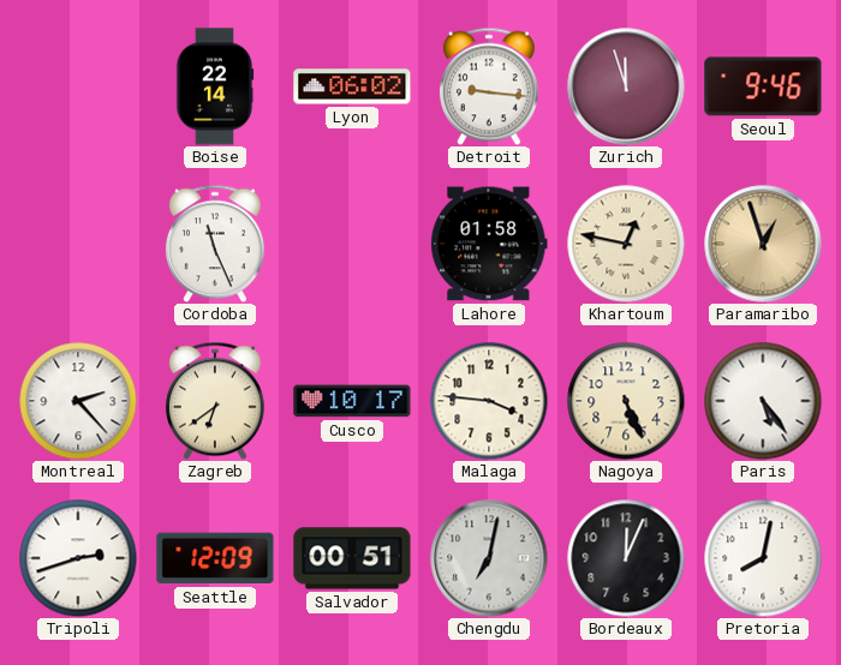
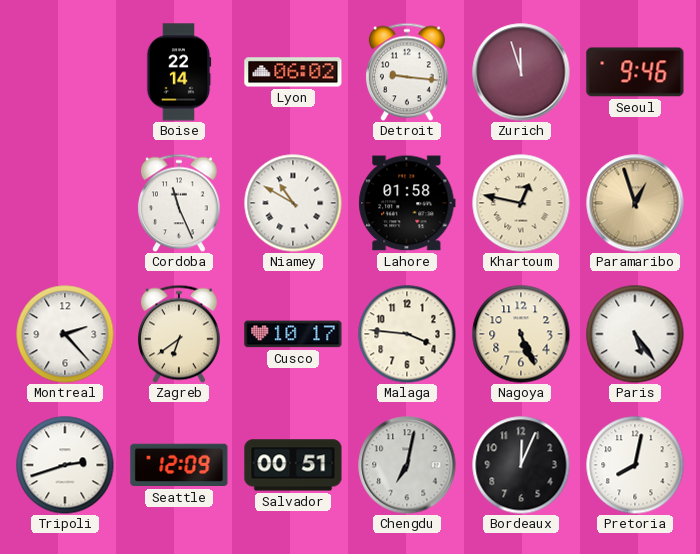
Niamey: none -> 10:50
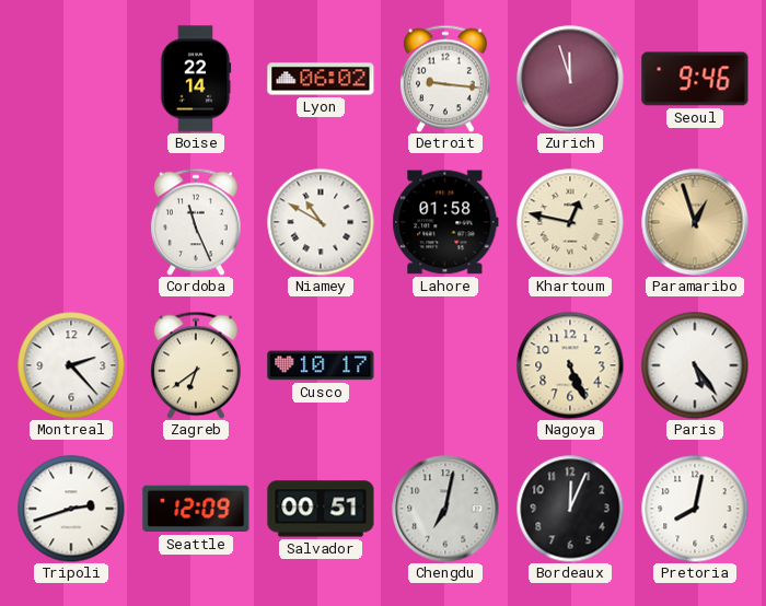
Malaga: 3:46 -> none
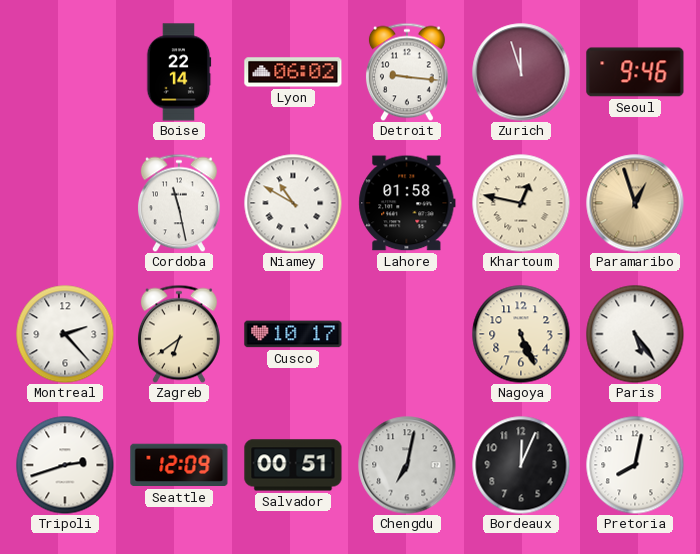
Cordoba: 11:26 -> 11:28
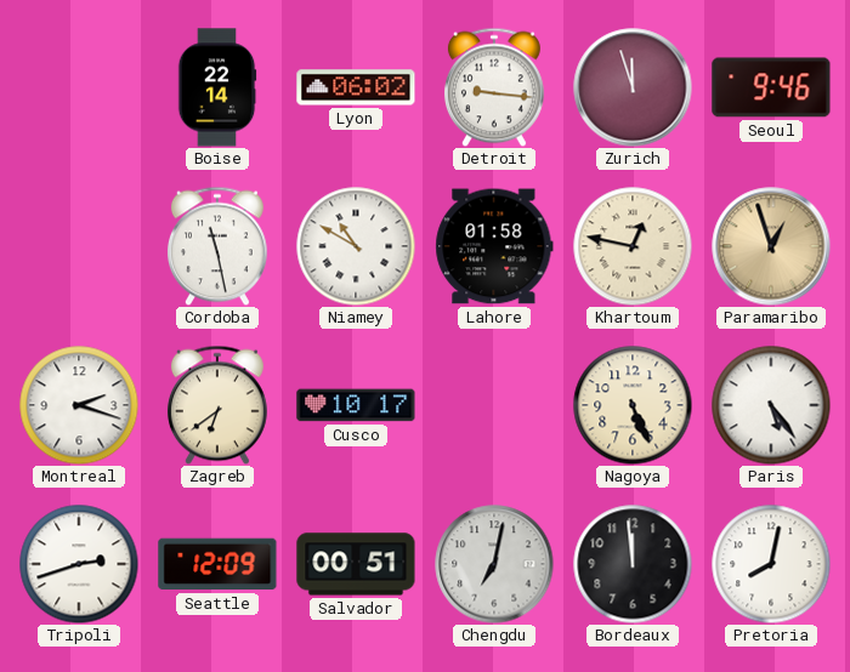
Montreal: 2:23 -> 2:18
Bordeaux: 12:04 -> 11:59
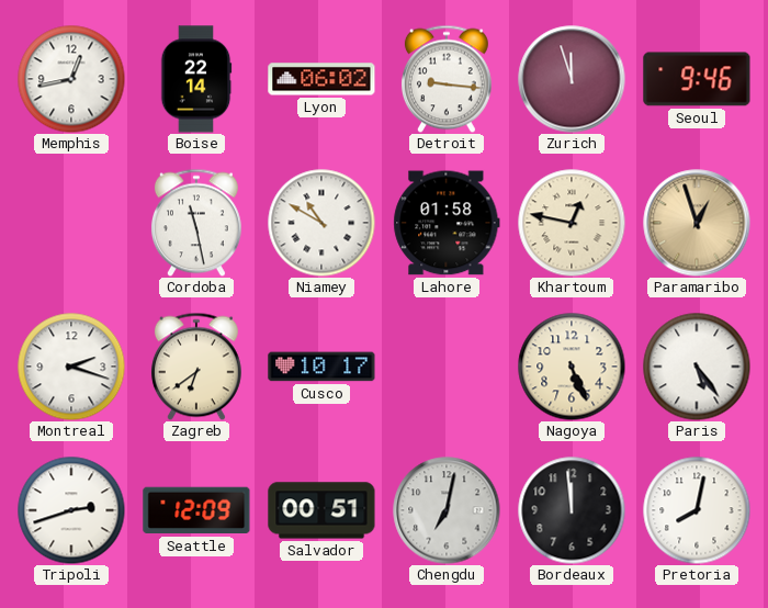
Memphis: none -> 12:43
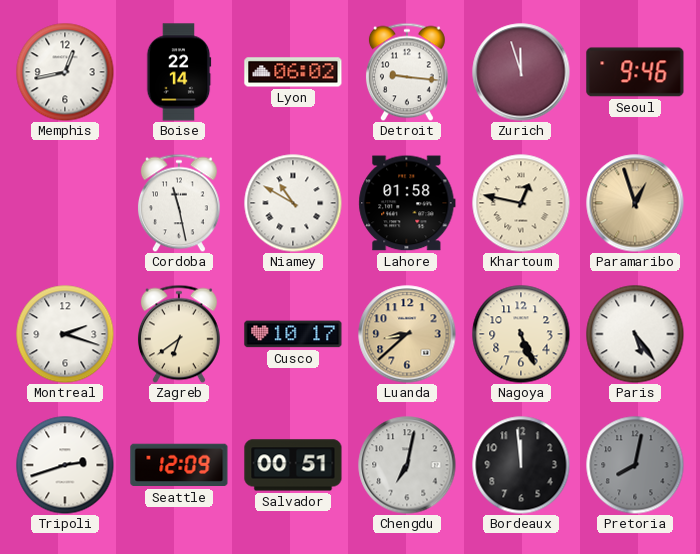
Luanda: none -> 8:38
Pretoria dial: white -> grey
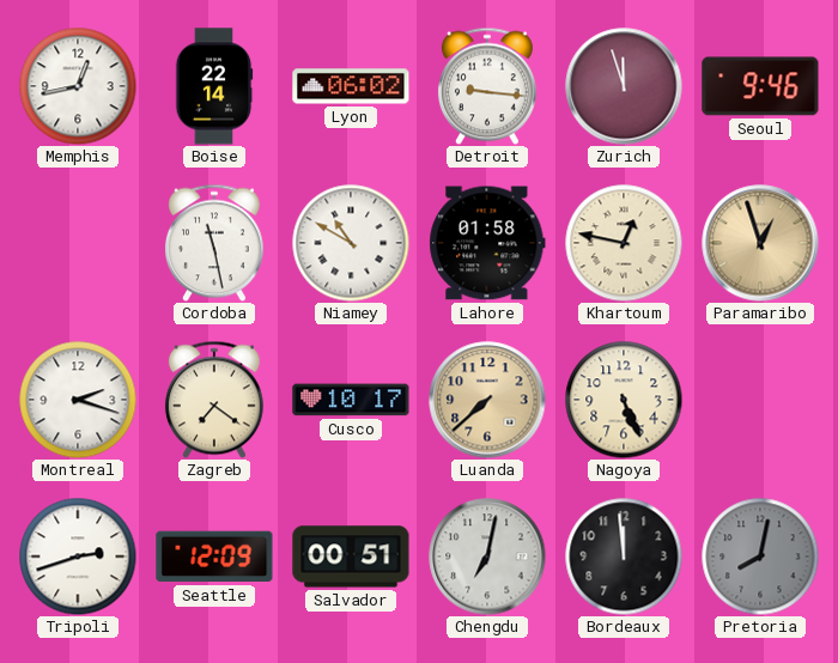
Zagreb: 6:39 -> 7:21
Luanda: 8:38 -> 7:38
Paris: 5:24 -> none
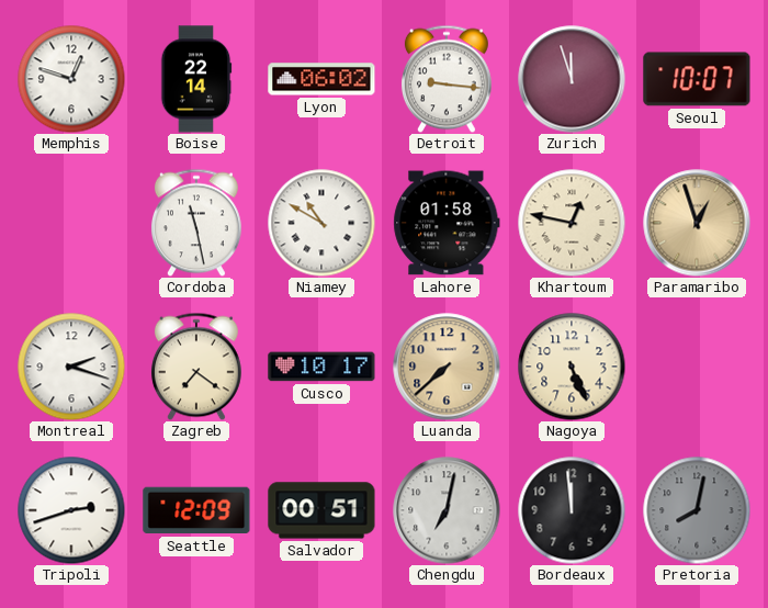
Memphis: 12:43 -> 12:48
Seoul: 9:46 -> 10:07
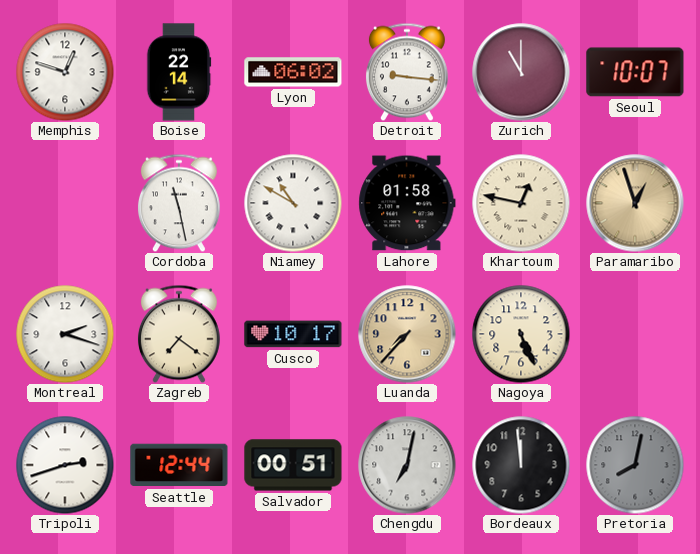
Zurich: 11:57 -> 11:00
Luanda: 7:38 -> 7:37
Seattle: 12:09 -> 12:44
